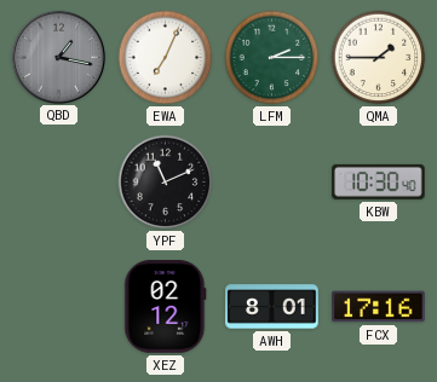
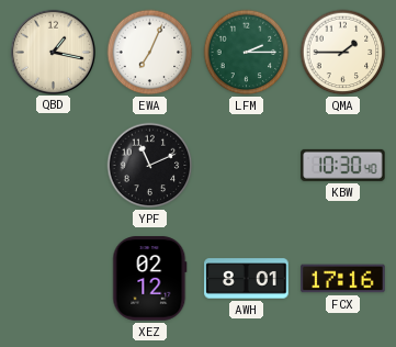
QBD dial: grey -> cream
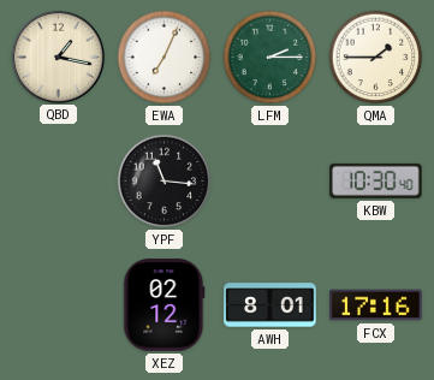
YPF: 11:11 -> 11:16
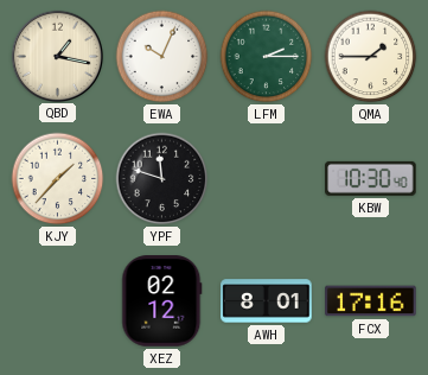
EWA: 7:04 -> 10:04
KJY: none -> 1:37
YPF: 11:16 -> 11:48
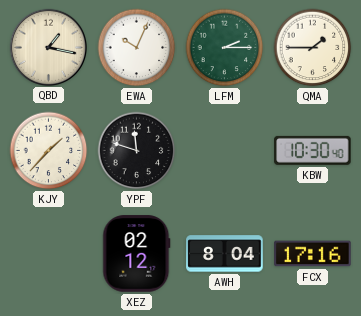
AWH: 8:01 -> 8:04
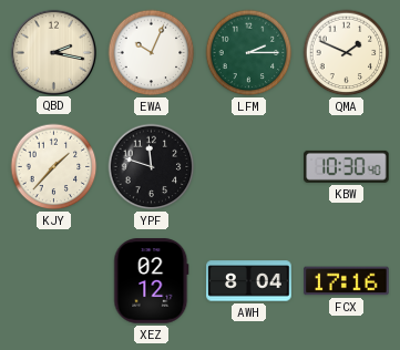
QBD: 1:17 -> 2:17
QMA: 1:45 -> 1:49
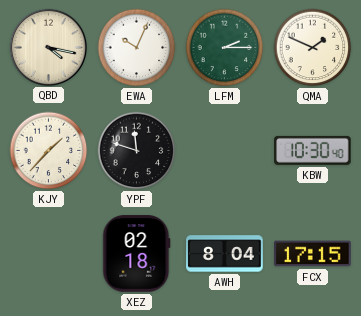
QBD: 2:17 -> 4:17
XEZ: 02:12 -> 02:18
FCX: 17:16 -> 17:15
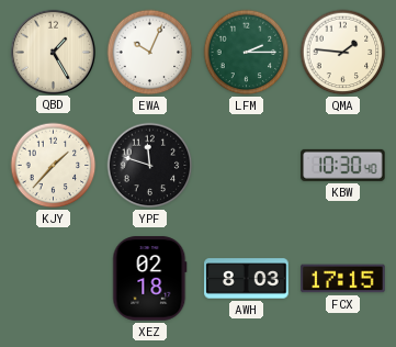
QBD: 4:17 -> 1:25
QMA: 1:49 -> 1:46
AWH: 8:04 -> 8:03
